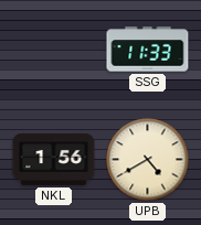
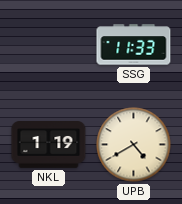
NKL: 1:56 -> 1:19
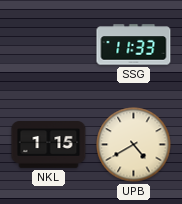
NKL: 1:19 -> 1:15
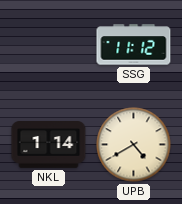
SSG: 11:33 -> 11:12
NKL: 1:15 -> 1:14
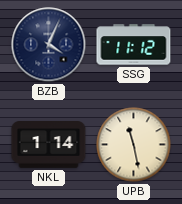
BZB: none -> 4:04
UPB: 4:40 -> 11:28
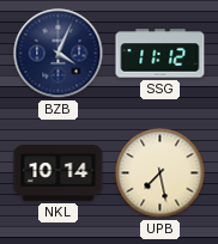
NKL: 1:14 -> 10:14
UPB: 11:28 -> 7:28
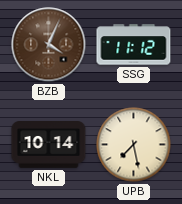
BZB dial: navy -> brown
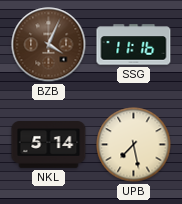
SSG: 11:12 -> 11:16
NKL: 10:14 -> 5:14
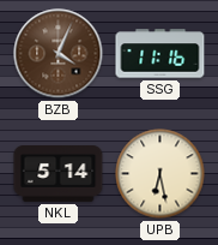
UPB: 7:28 -> 6:28
